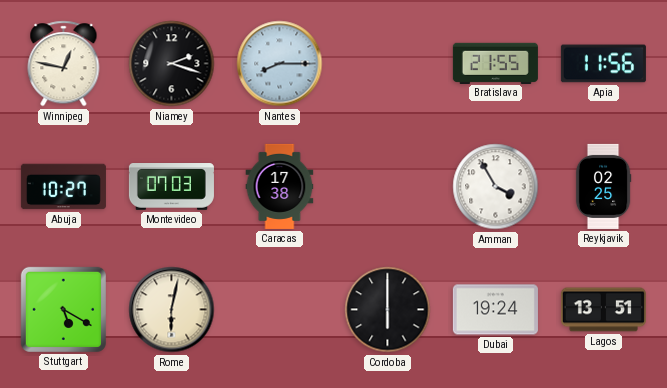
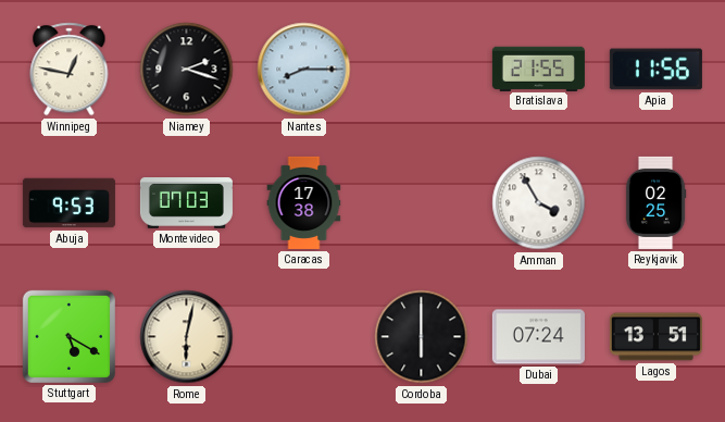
Abuja: 10:27 -> 9:53
Dubai: 19:24 -> 07:24
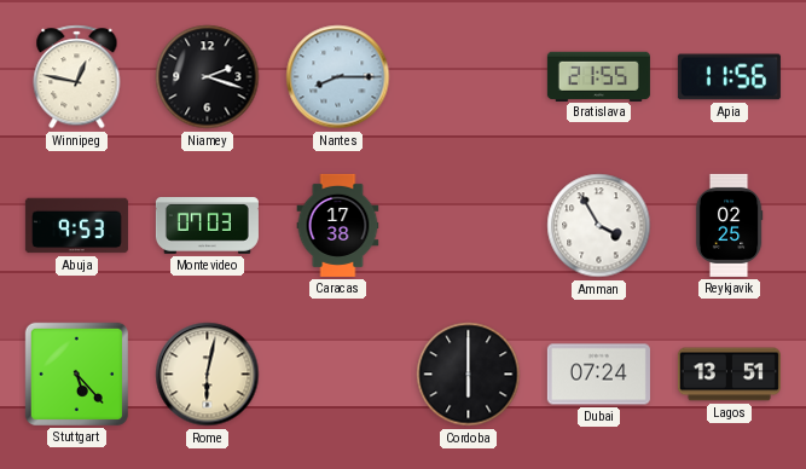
Stuttgart: 5:20 -> 5:23
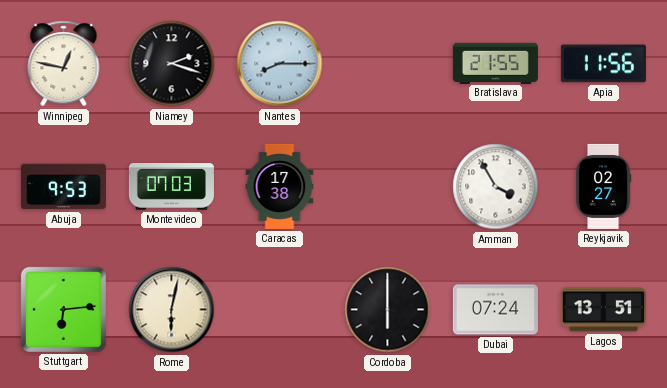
Reykjavik: 02:25 -> 02:27
Stuttgart: 5:23 -> 6:14
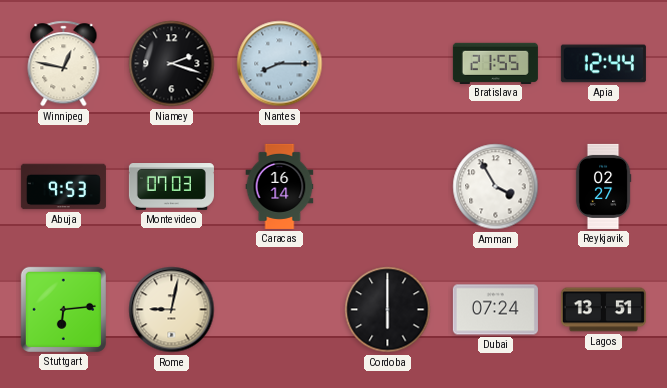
Apia: 11:56 -> 12:44
Caracas: 17:38 -> 16:14
Rome: 6:02 -> 9:02
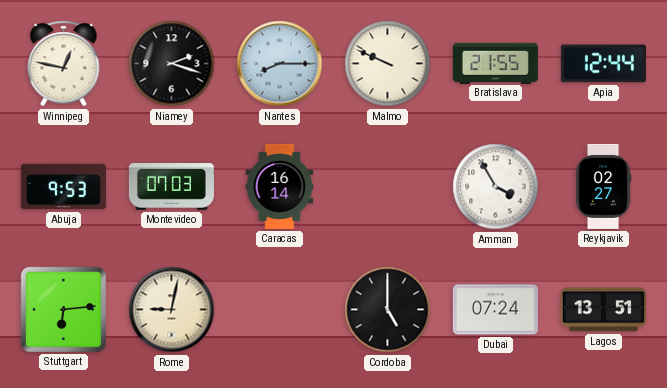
Malmo: none -> 9:49
Cordoba: 6:00 -> 5:00
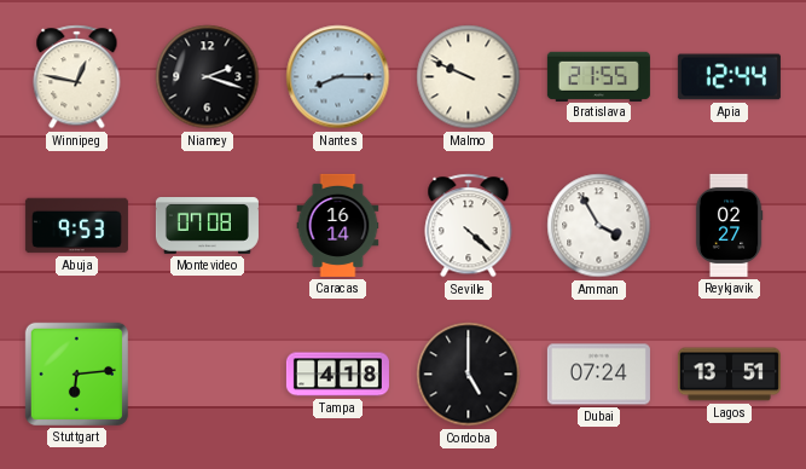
Montevideo: 07:03 -> 07:08
Seville: none -> 4:22
Rome: 9:02 -> none
Tampa: none -> 4:18
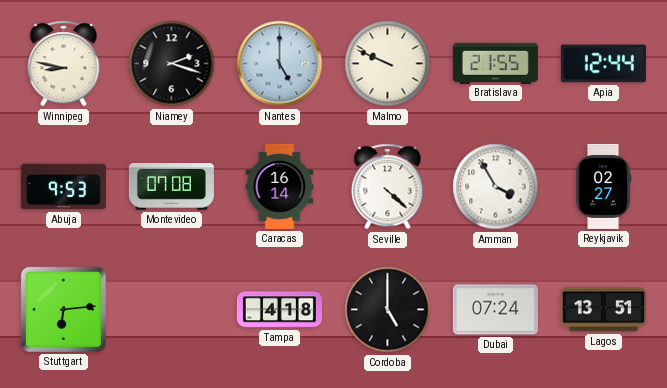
Winnipeg: 12:47 -> 8:47
Nantes: 8:15 -> 5:00
